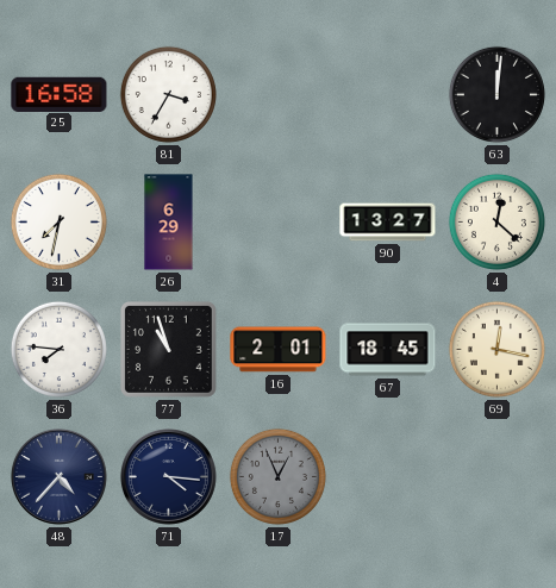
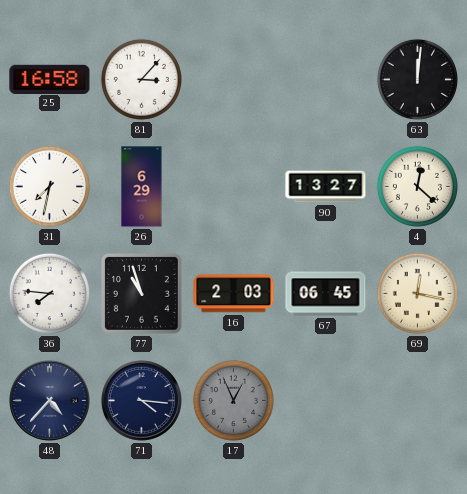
81: 3:35 -> 3:07
16: 2:01 -> 2:03
67: 18:45 -> 06:45
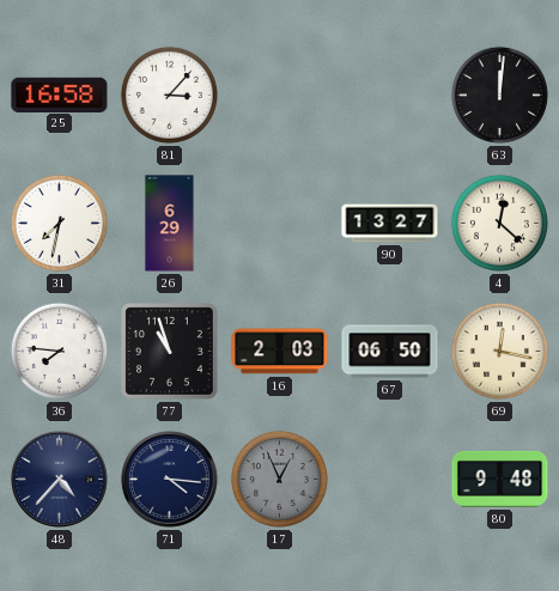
67: 06:45 -> 06:50
80: none -> 9:48
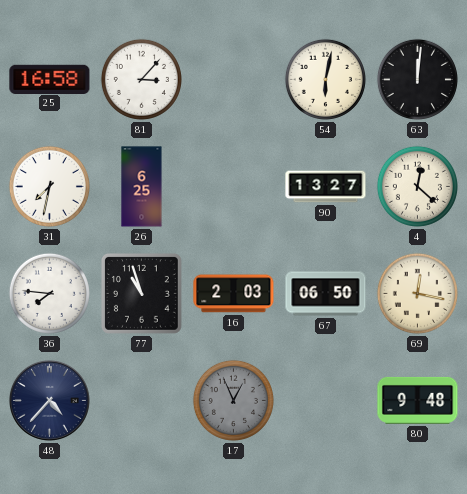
54: none -> 6:02
26: 6:29 -> 6:25
71: 4:16 -> none
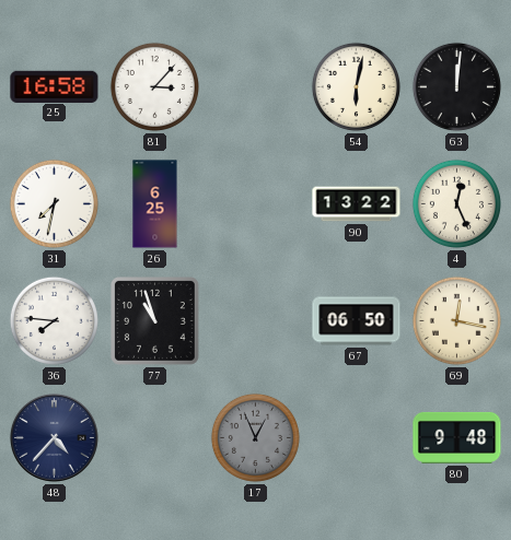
90: 13:27 -> 13:22
4: 12:22 -> 12:26
16: 2:03 -> none
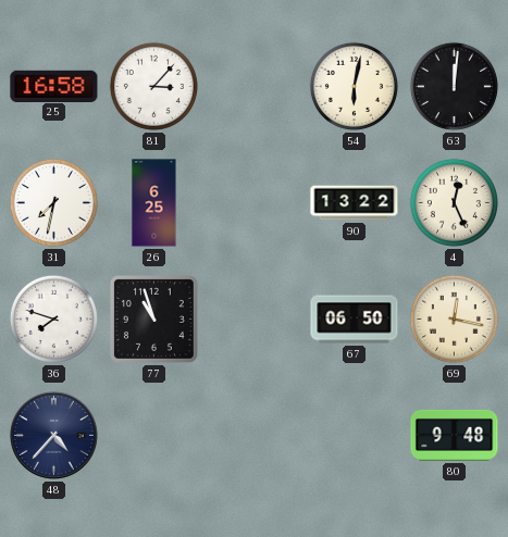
36: 7:46 -> 7:48
17: 12:56 -> none
